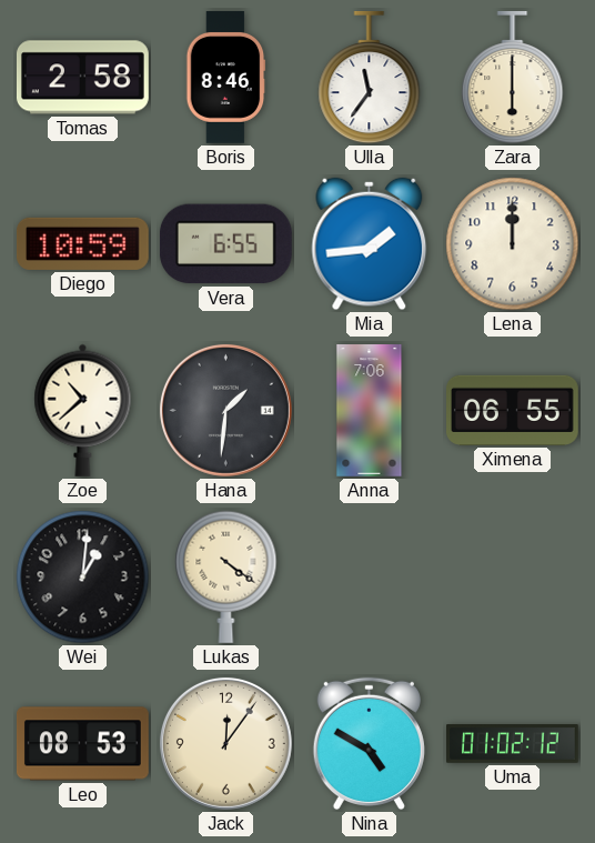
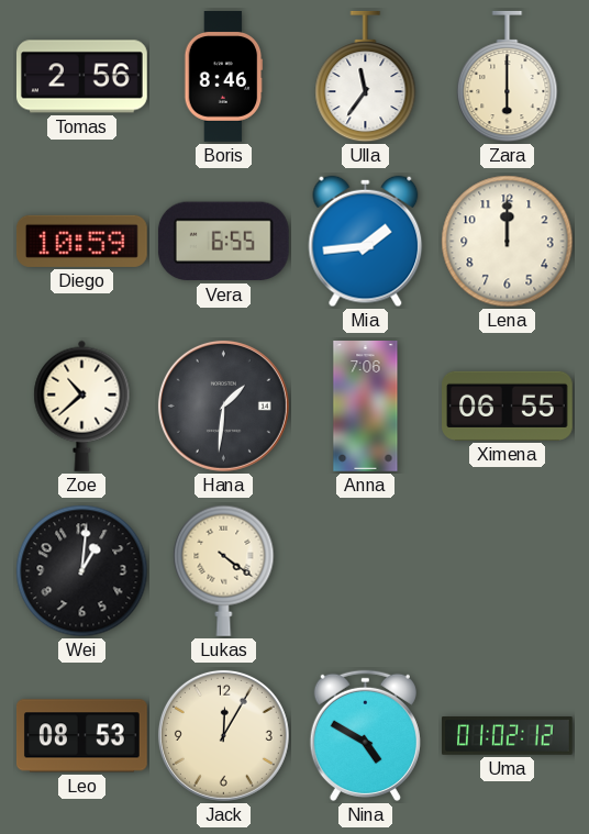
Tomas: 2:58 -> 2:56
Jack: 12:06 -> 12:05
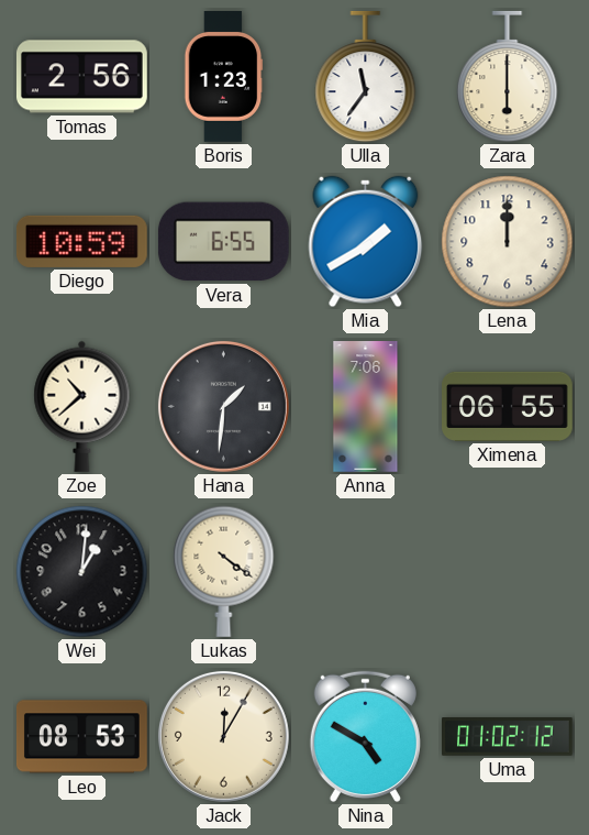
Boris: 8:46 -> 1:23
Mia: 1:44 -> 1:40
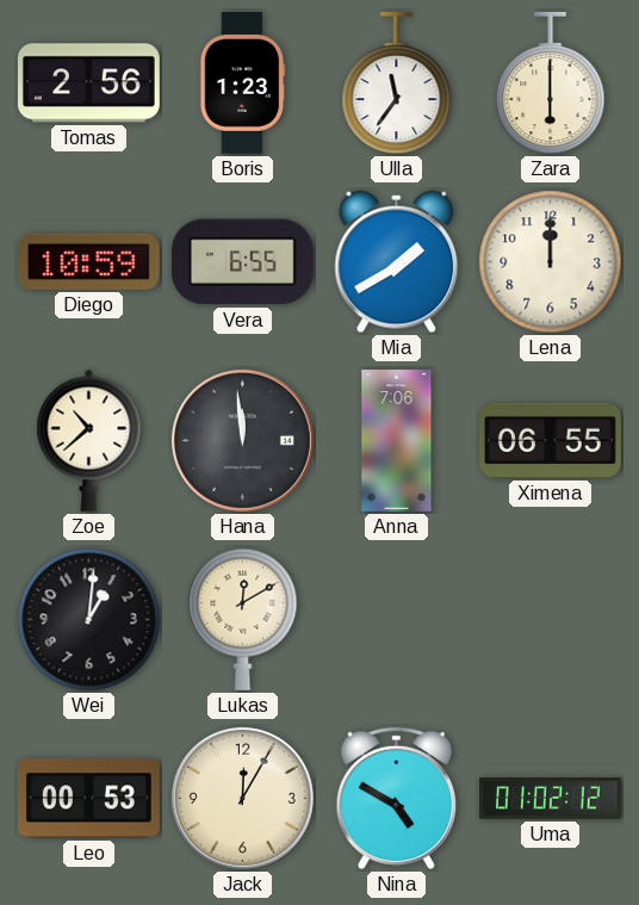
Hana: 1:31 -> 11:59
Lukas: 4:21 -> 12:10
Leo: 08:53 -> 00:53
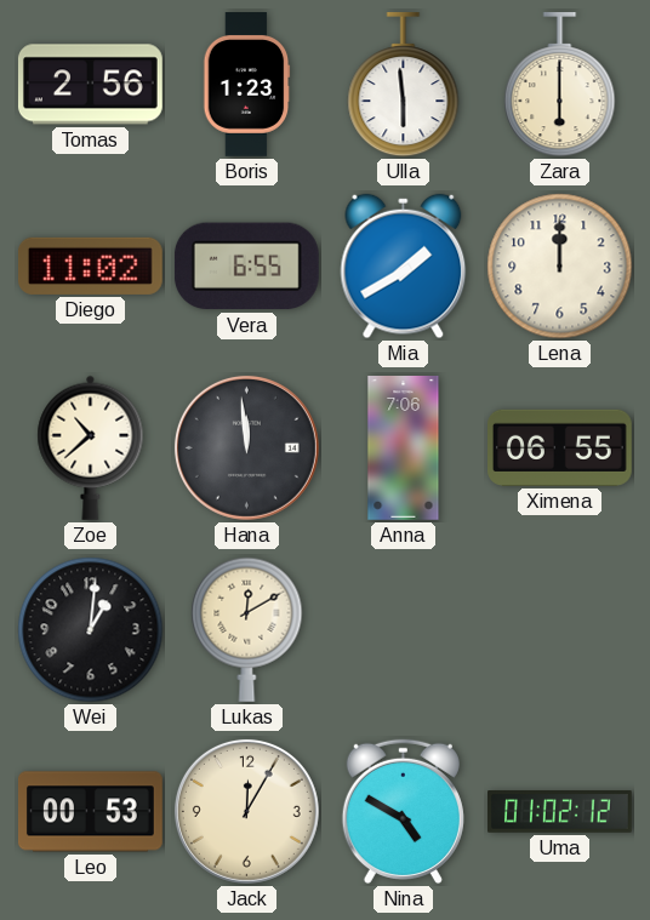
Ulla: 11:36 -> 5:59
Diego: 10:59 -> 11:02
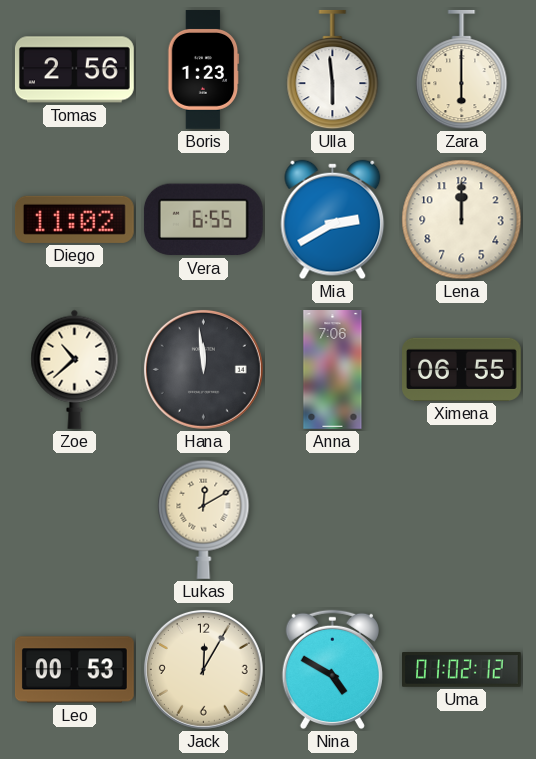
Mia: 1:40 -> 2:40
Wei: 1:01 -> none
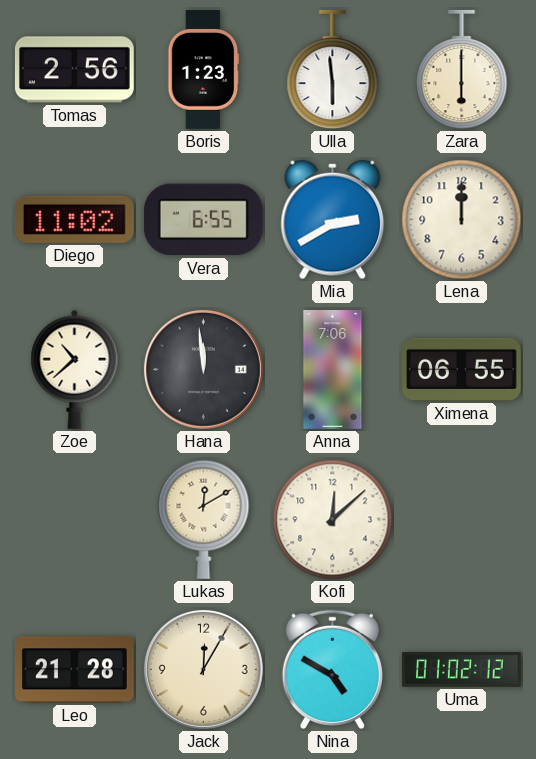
Kofi: none -> 12:08
Leo: 00:53 -> 21:28
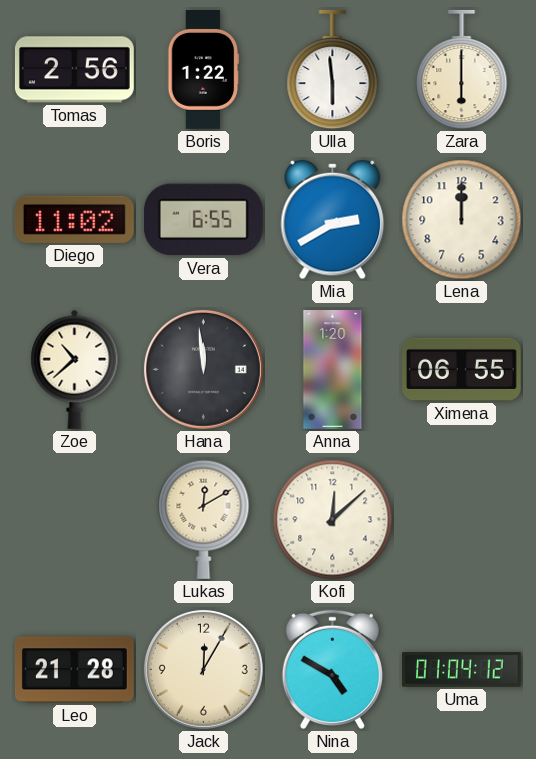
Boris: 1:23 -> 1:22
Anna: 7:06 -> 1:20
Uma: 01:02 -> 01:04
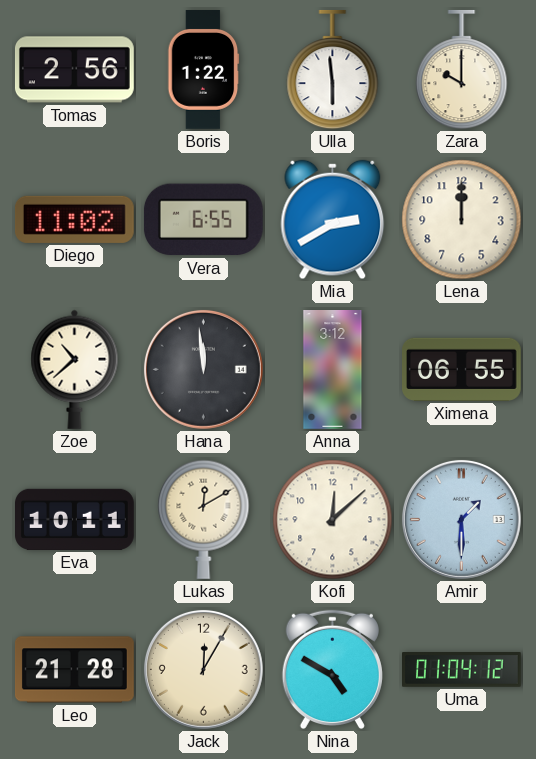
Zara: 6:00 -> 10:00
Anna: 1:20 -> 3:12
Eva: none -> 10:11
Amir: none -> 1:30
